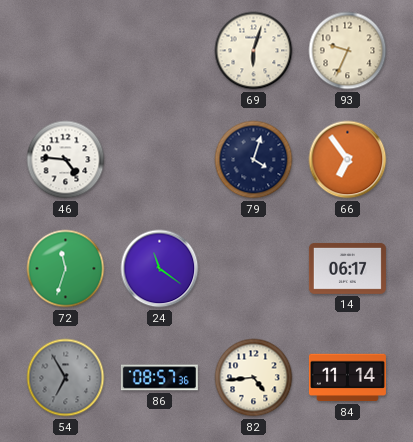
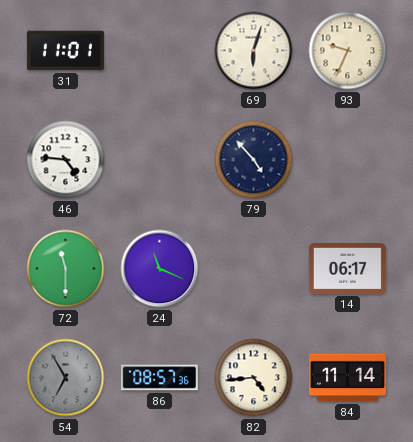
31: none -> 11:01
79: 4:03 -> 4:53
66: 6:54 -> none
72: 11:33 -> 11:30
24: 11:21 -> 11:19
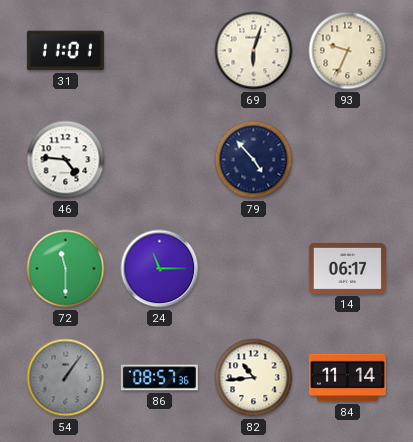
24: 11:19 -> 11:15
54: 6:55 -> 1:06
82: 4:44 -> 10:44
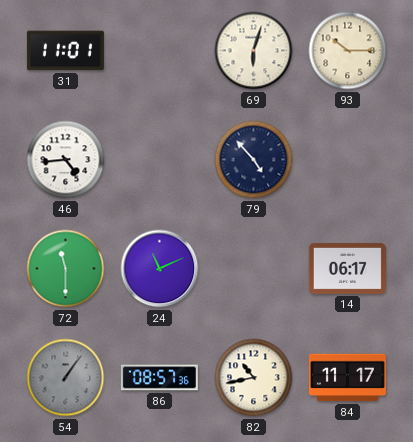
93: 9:34 -> 10:15
46: 4:46 -> 4:44
24: 11:15 -> 11:11
82: 10:44 -> 10:43
84: 11:14 -> 11:17
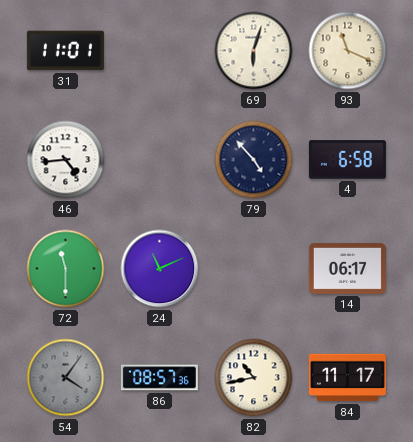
93: 10:15 -> 11:19
4: none -> 6:58
54: 1:06 -> 4:06
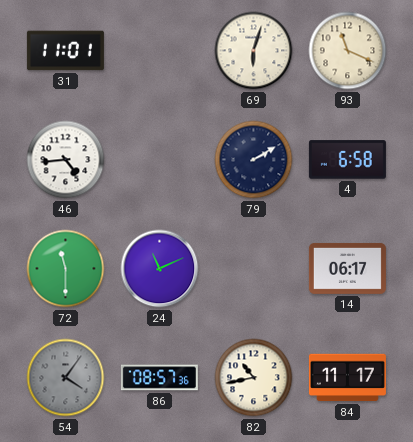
79: 4:53 -> 2:10
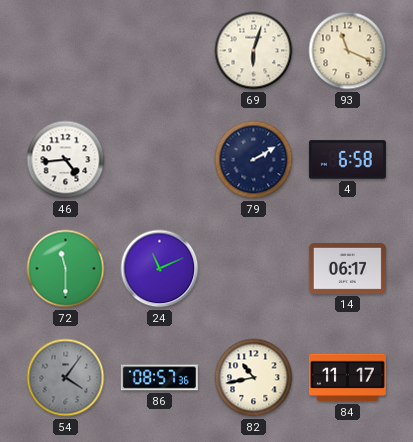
31: 11:01 -> none
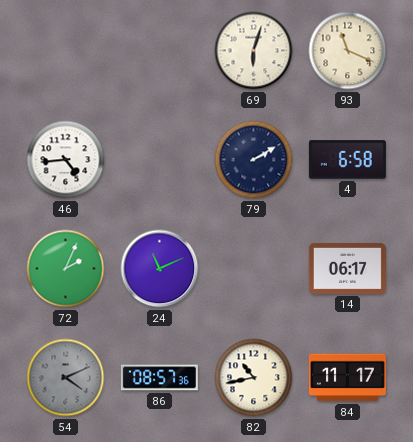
72: 11:30 -> 2:04
54: 4:06 -> 4:11
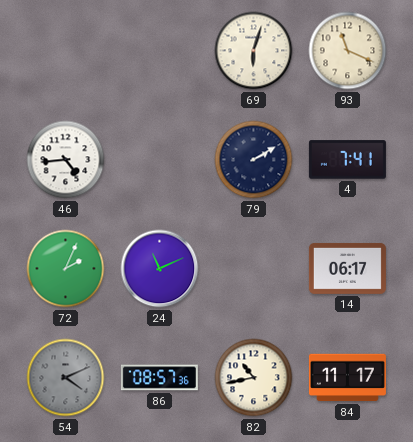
4: 6:58 -> 7:41
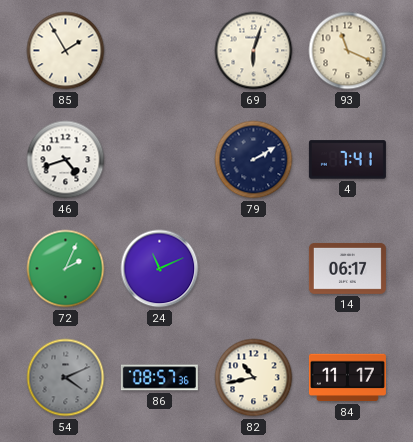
85: none -> 1:55
46: 4:44 -> 4:42
